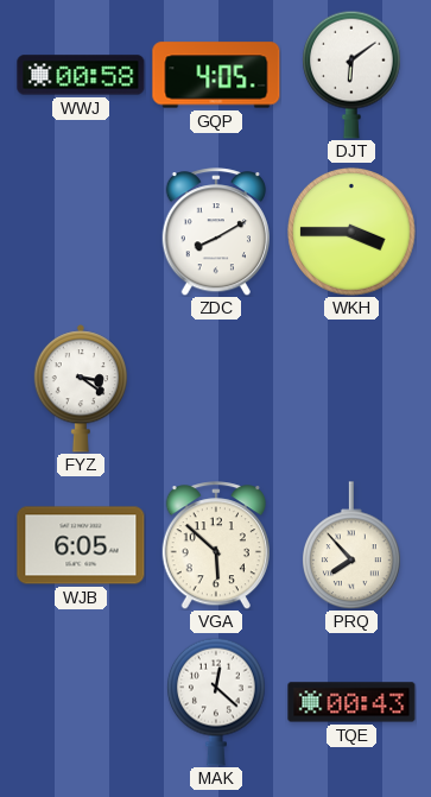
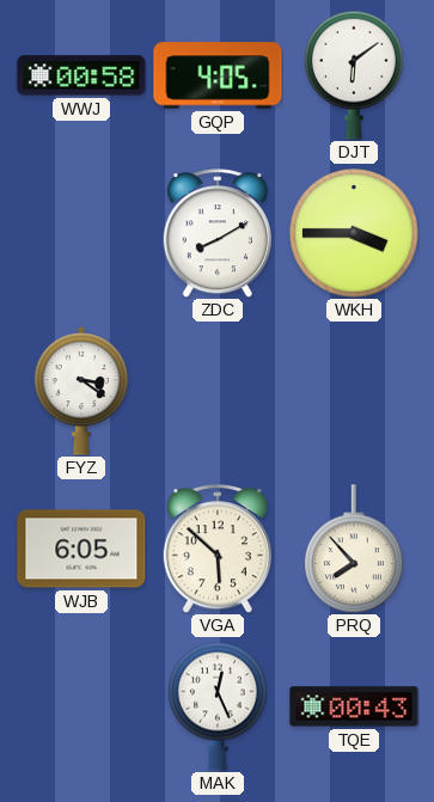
MAK: 12:22 -> 12:26
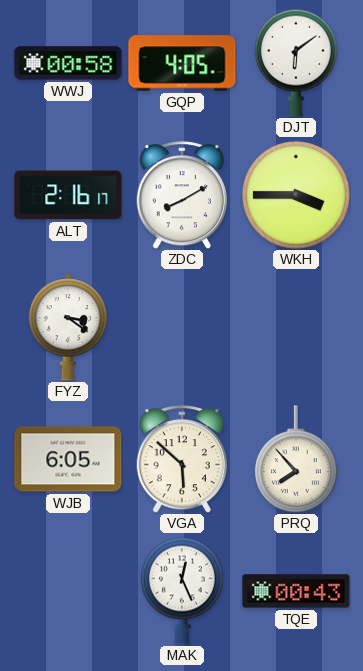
ALT: none -> 2:16
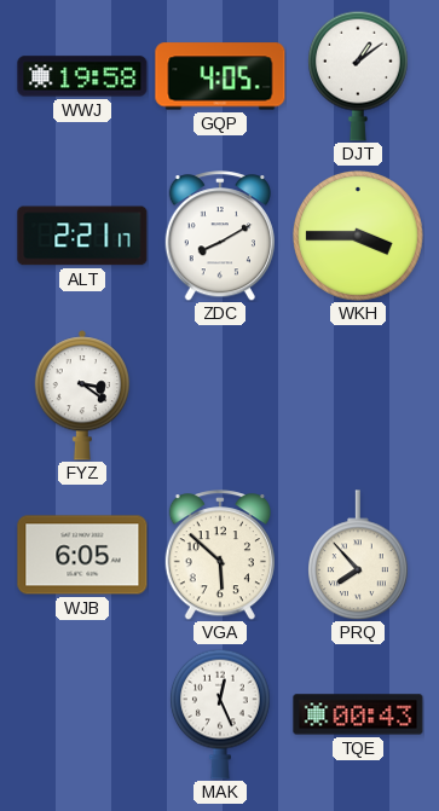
WWJ: 00:58 -> 19:58
DJT: 6:09 -> 1:09
ALT: 2:16 -> 2:21
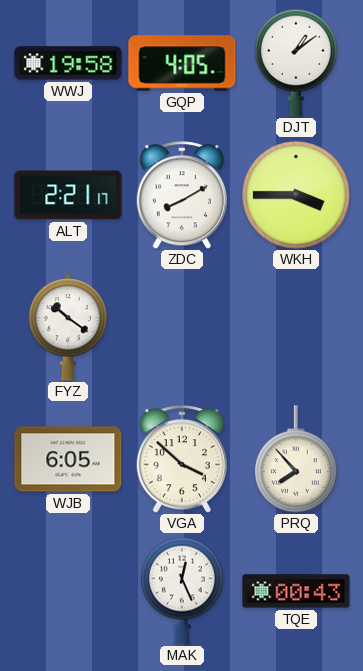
FYZ: 3:21 -> 10:21
VGA: 5:52 -> 3:52
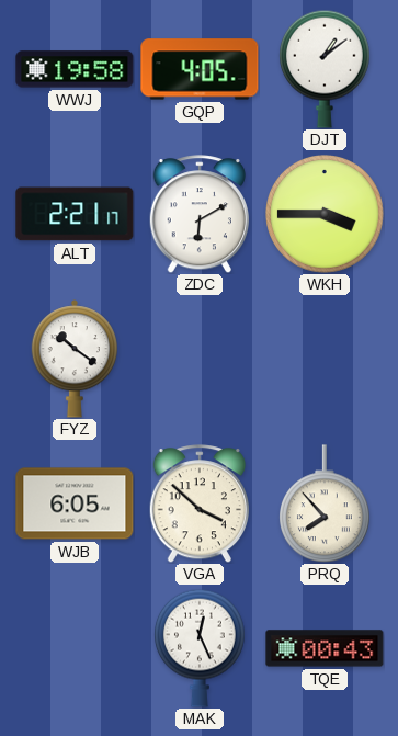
ZDC: 8:10 -> 6:10
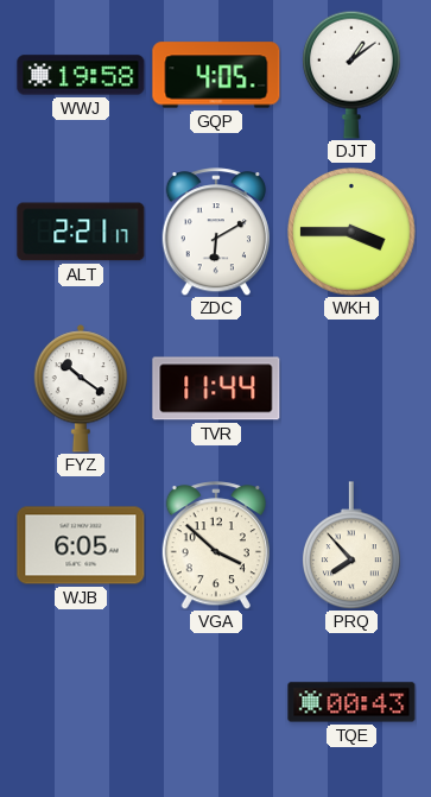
TVR: none -> 11:44
MAK: 12:26 -> none
